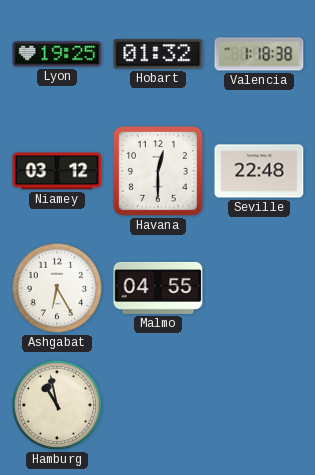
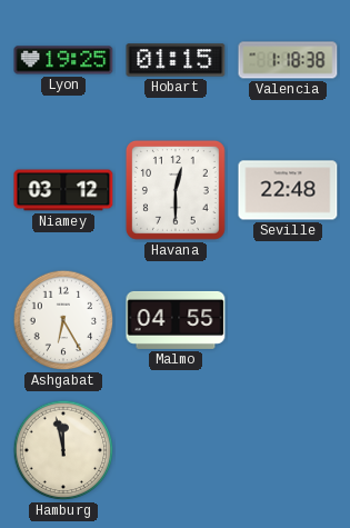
Hobart: 01:32 -> 01:15
Hamburg: 10:58 -> 11:58
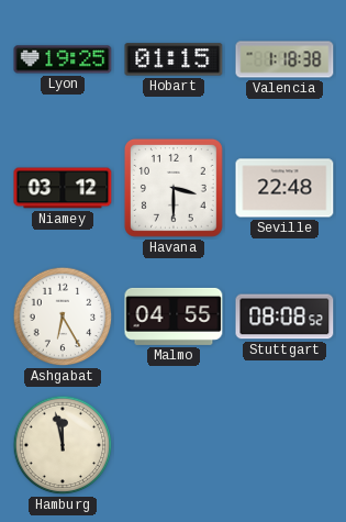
Havana: 12:30 -> 3:30
Stuttgart: none -> 08:08
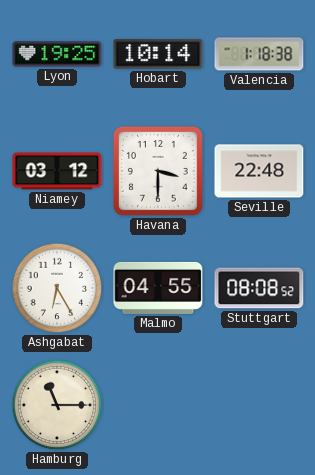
Hobart: 01:15 -> 10:14
Hamburg: 11:58 -> 11:15
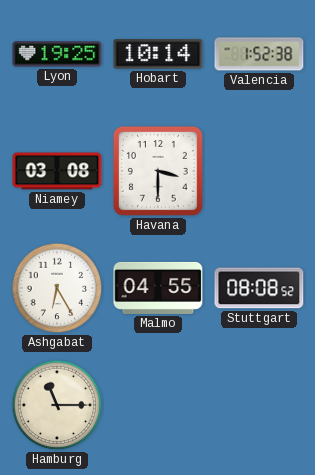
Valencia: 1:18 -> 1:52
Niamey: 03:12 -> 03:08
Seville: 22:48 -> none
